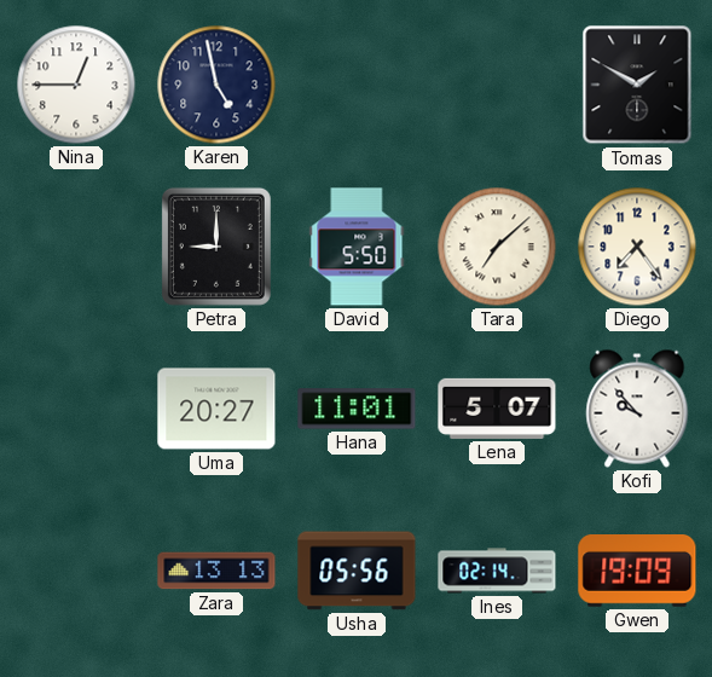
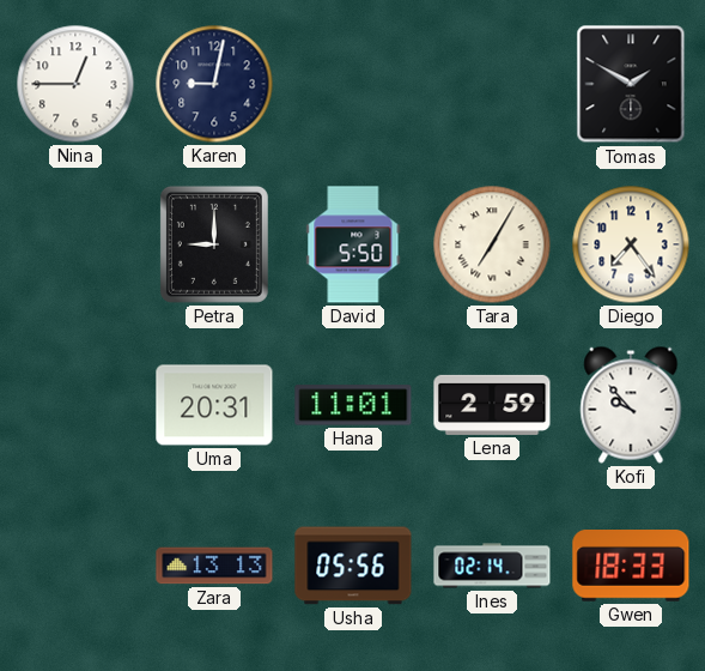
Karen: 4:58 -> 9:02
Tara: 7:08 -> 7:05
Uma: 20:27 -> 20:31
Lena: 5:07 -> 2:59
Gwen: 19:09 -> 18:33
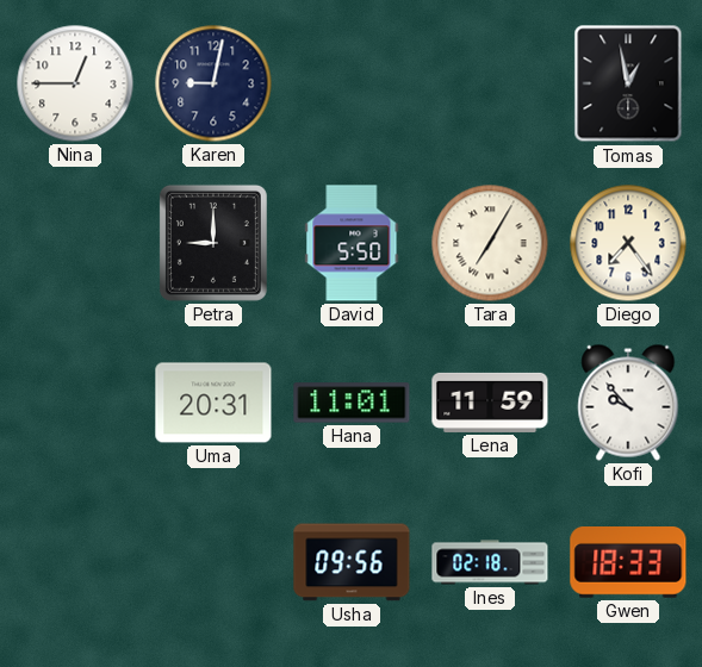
Tomas: 1:50 -> 12:58
Lena: 2:59 -> 11:59
Zara: 13:13 -> none
Usha: 05:56 -> 09:56
Ines: 02:14 -> 02:18
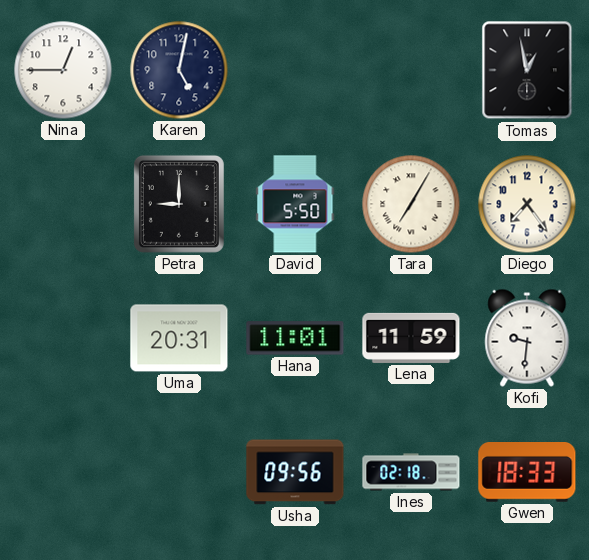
Karen: 9:02 -> 5:02
Kofi: 9:53 -> 9:31
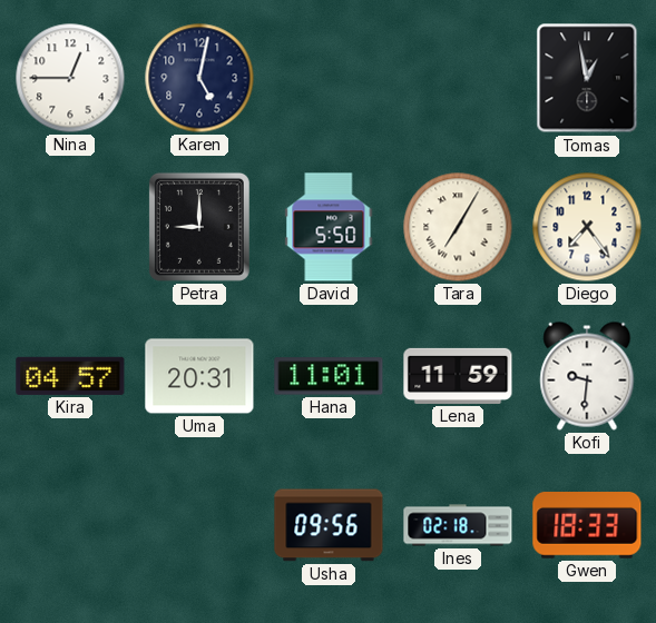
Kira: none -> 04:57
